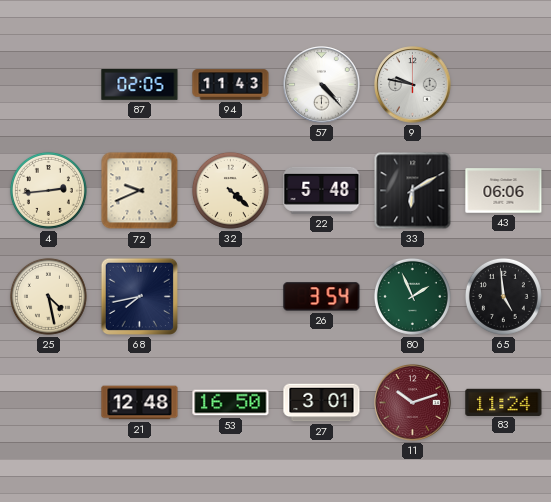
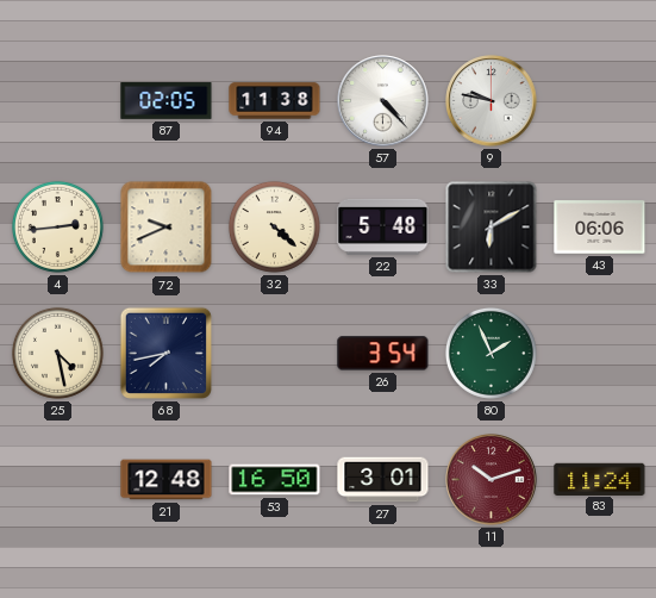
94: 11:43 -> 11:38
65: 4:59 -> none
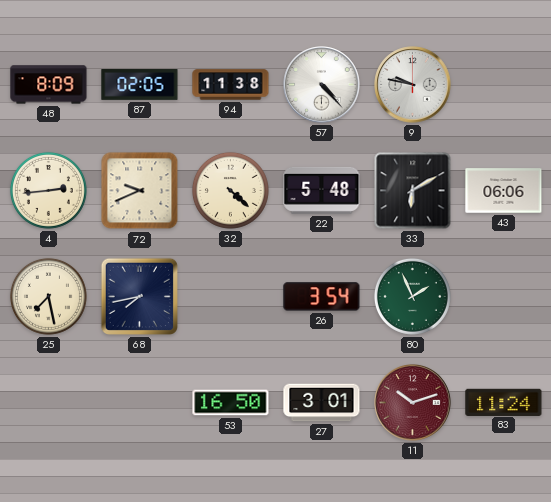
48: none -> 8:09
25: 4:28 -> 7:28
21: 12:48 -> none
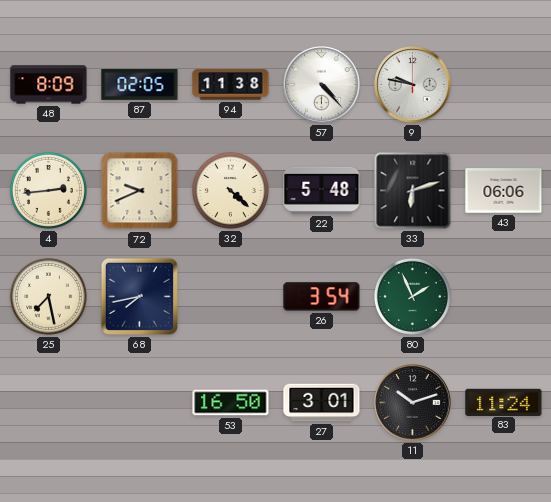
33: 6:10 -> 6:12
11 dial: burgundy -> black
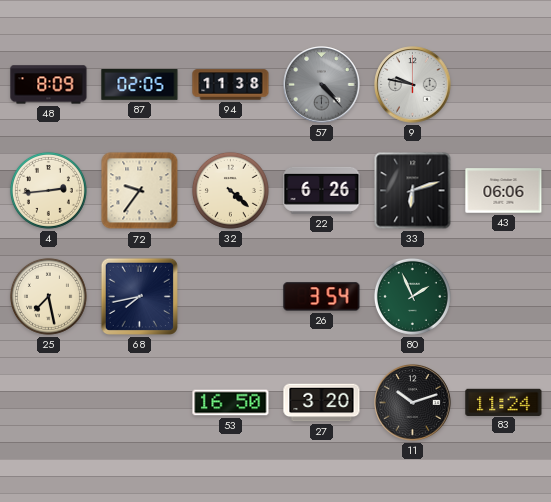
57 dial: white -> grey
72: 9:41 -> 9:36
22: 5:48 -> 6:26
27: 3:01 -> 3:20
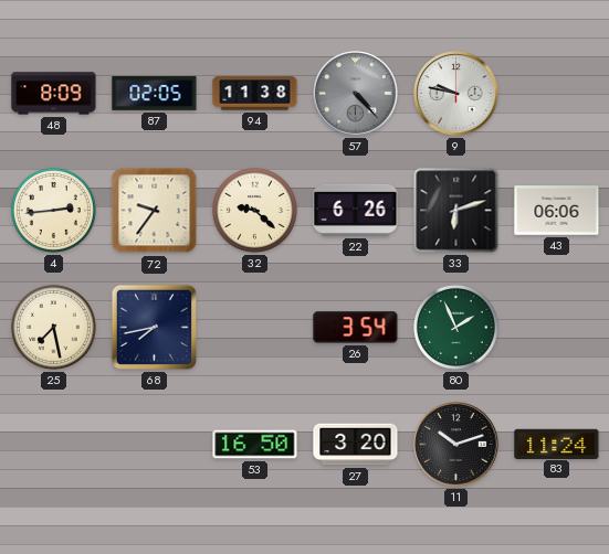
32: 4:22 -> 9:22
